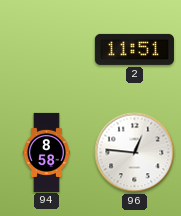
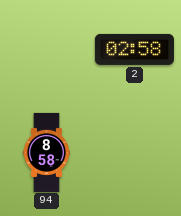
2: 11:51 -> 02:58
96: 12:46 -> none
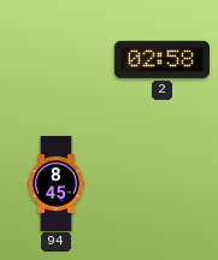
94: 8:58 -> 8:45
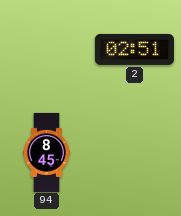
2: 02:58 -> 02:51
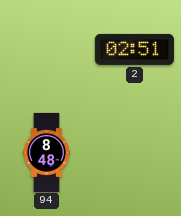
94: 8:45 -> 8:48
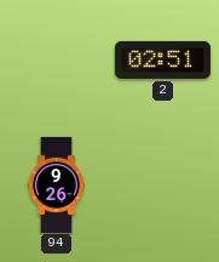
94: 8:48 -> 9:26
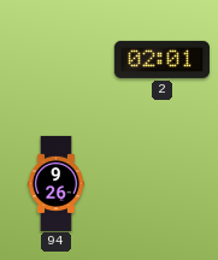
2: 02:51 -> 02:01
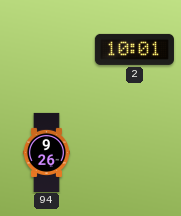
2: 02:01 -> 10:01
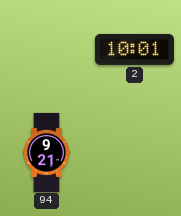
94: 9:26 -> 9:21
